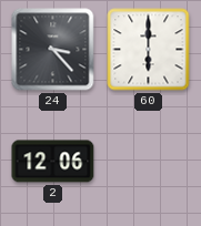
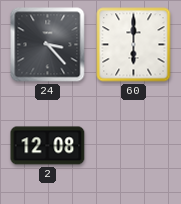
2: 12:06 -> 12:08
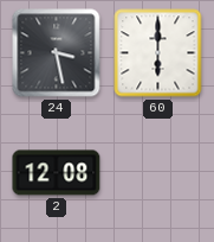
24: 3:23 -> 3:28
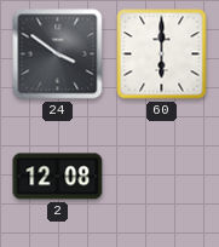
24: 3:28 -> 3:51
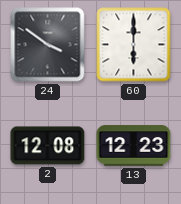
13: none -> 12:23
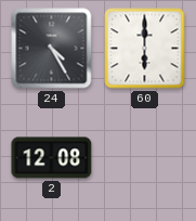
24: 3:51 -> 4:25
13: 12:23 -> none
